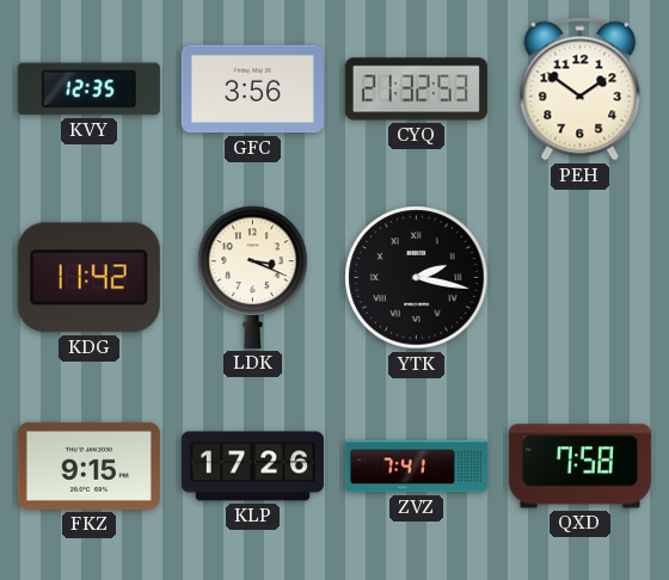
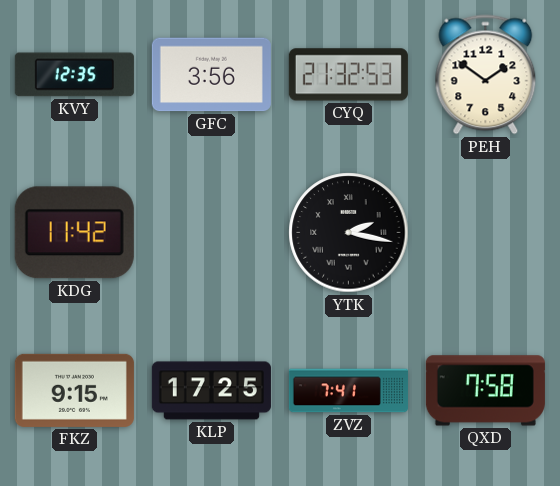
LDK: 3:19 -> none
KLP: 17:26 -> 17:25
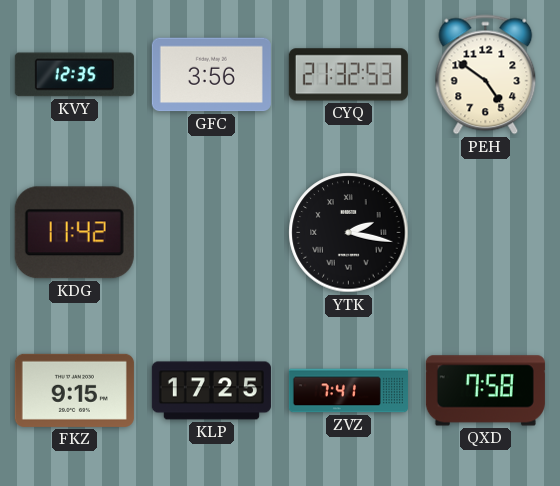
PEH: 1:51 -> 4:51
